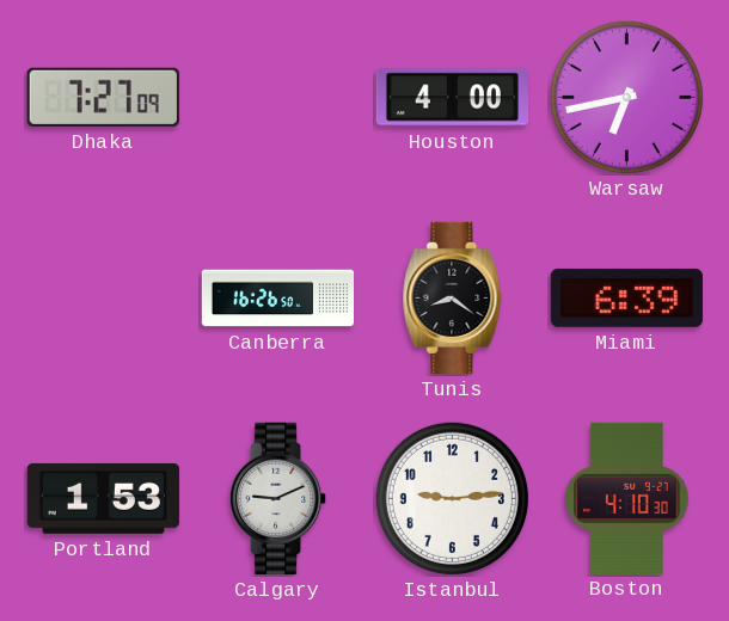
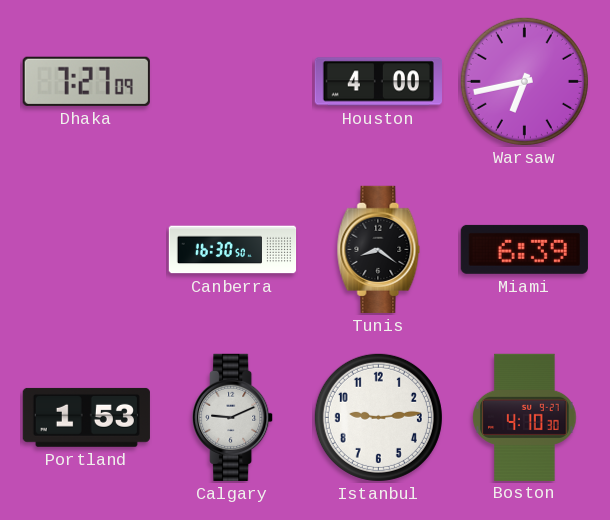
Canberra: 16:26 -> 16:30
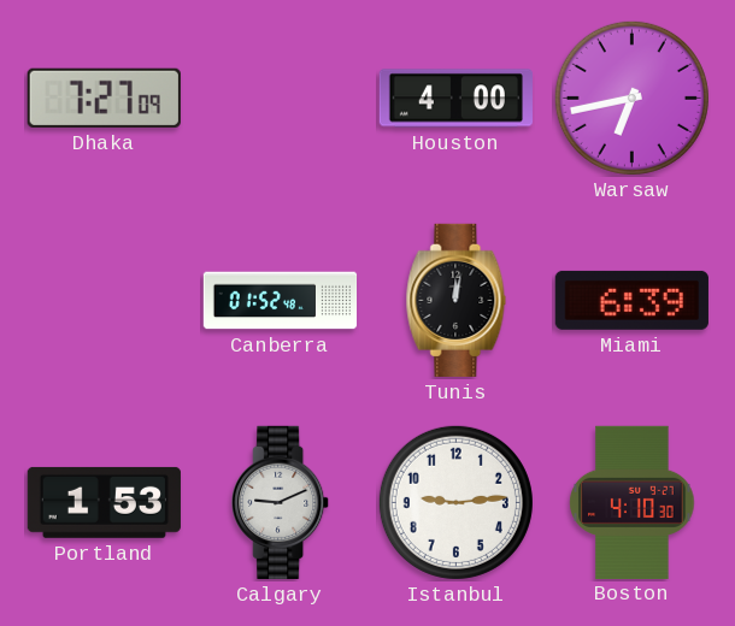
Canberra: 16:30 -> 01:52
Tunis: 8:21 -> 12:02
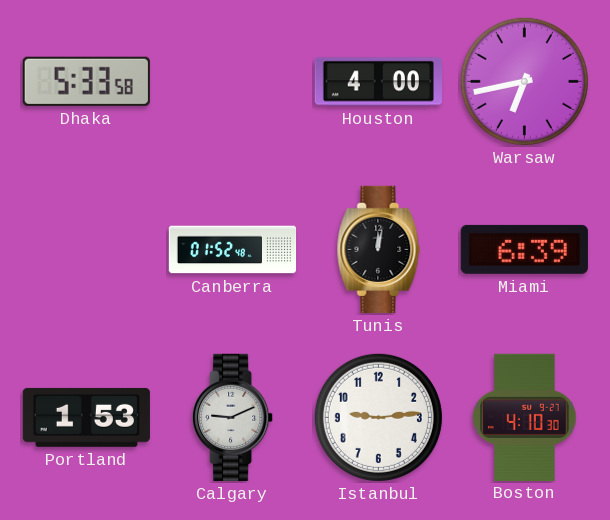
Dhaka: 7:27 -> 5:33
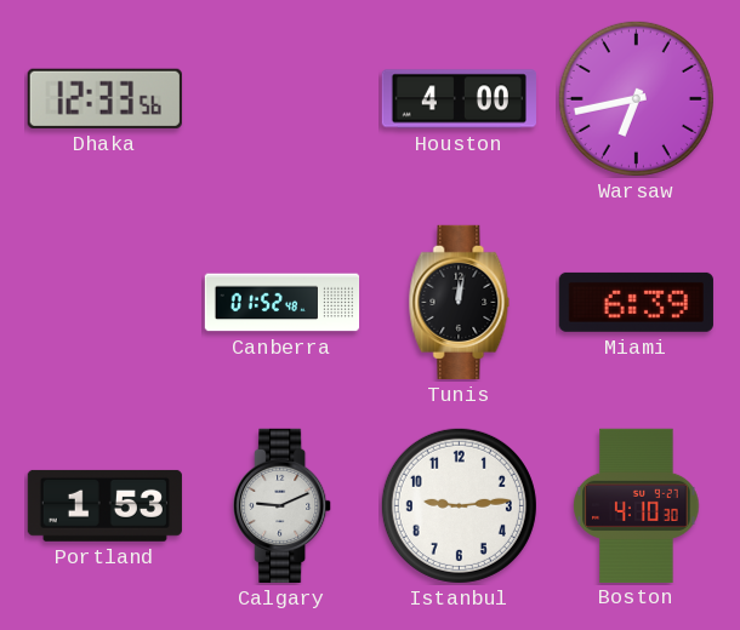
Dhaka: 5:33 -> 12:33
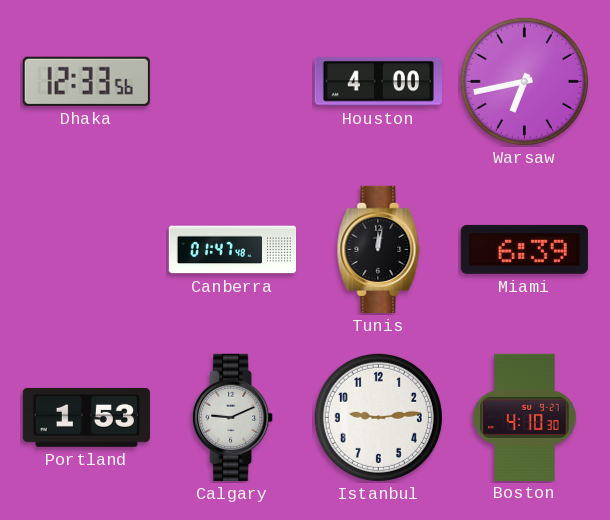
Canberra: 01:52 -> 01:47
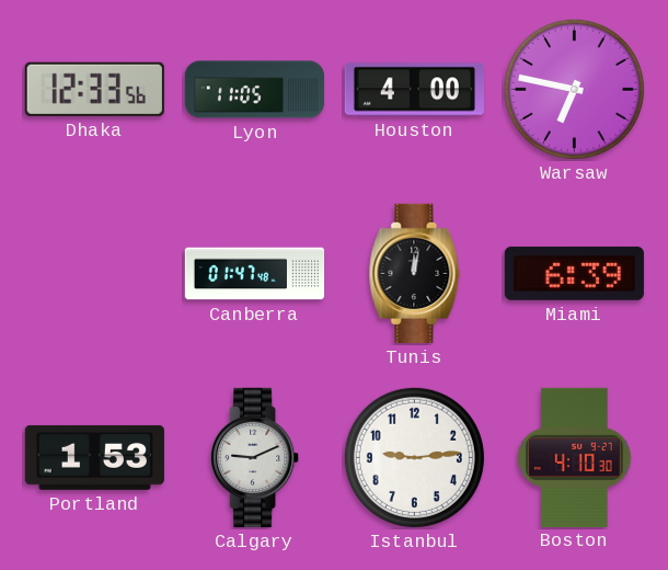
Lyon: none -> 11:05
Warsaw: 6:43 -> 6:47
